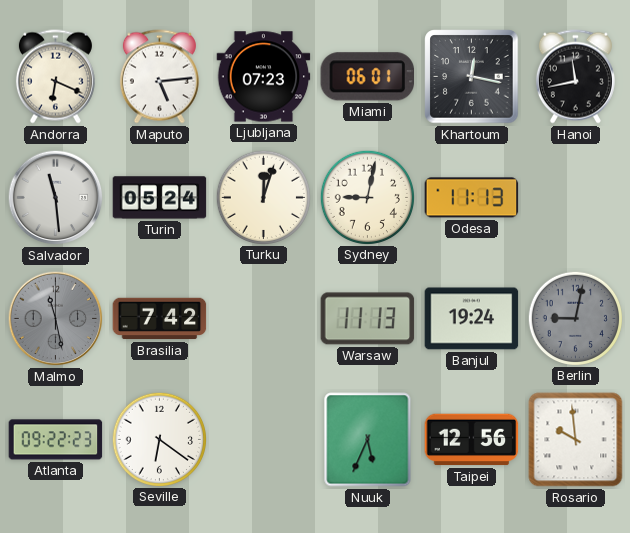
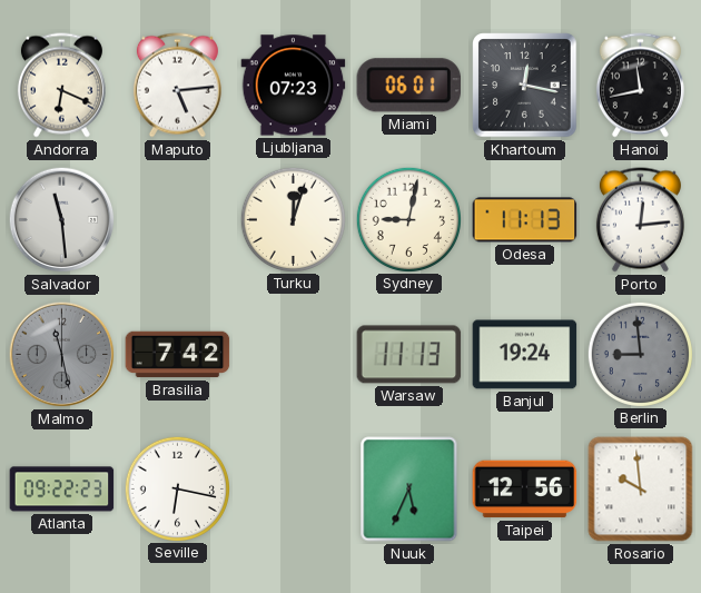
Turin: 05:24 -> none
Porto: none -> 12:14
Berlin: 9:02 -> 8:59
Seville: 6:21 -> 6:17
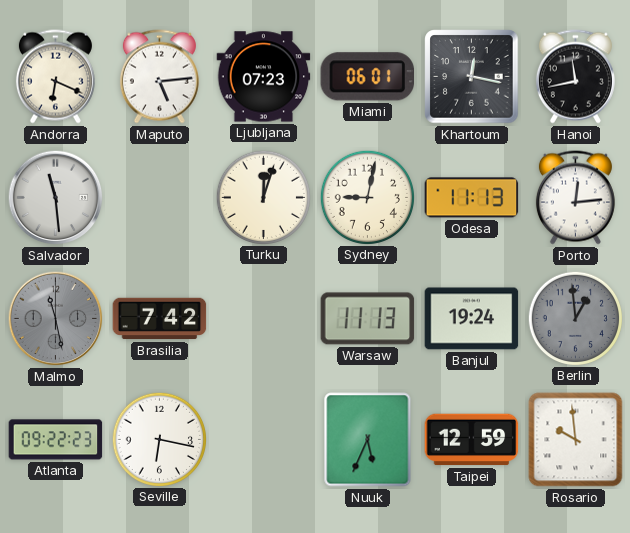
Berlin: 8:59 -> 12:59
Taipei: 12:56 -> 12:59
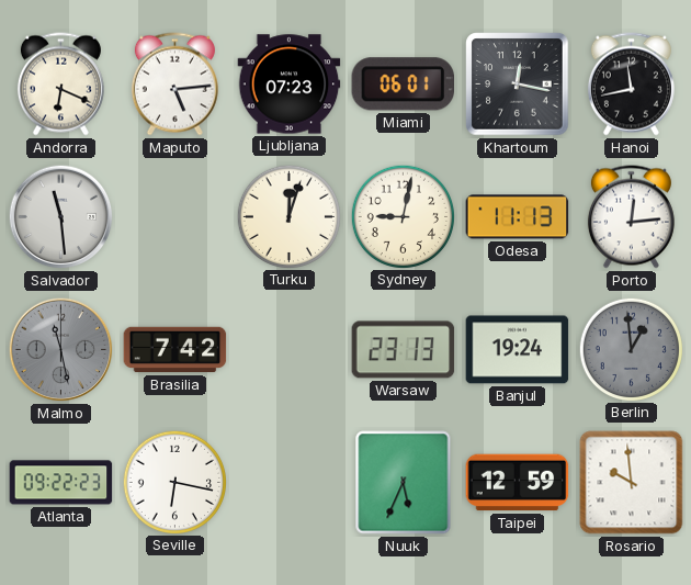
Warsaw: 11:13 -> 23:13
